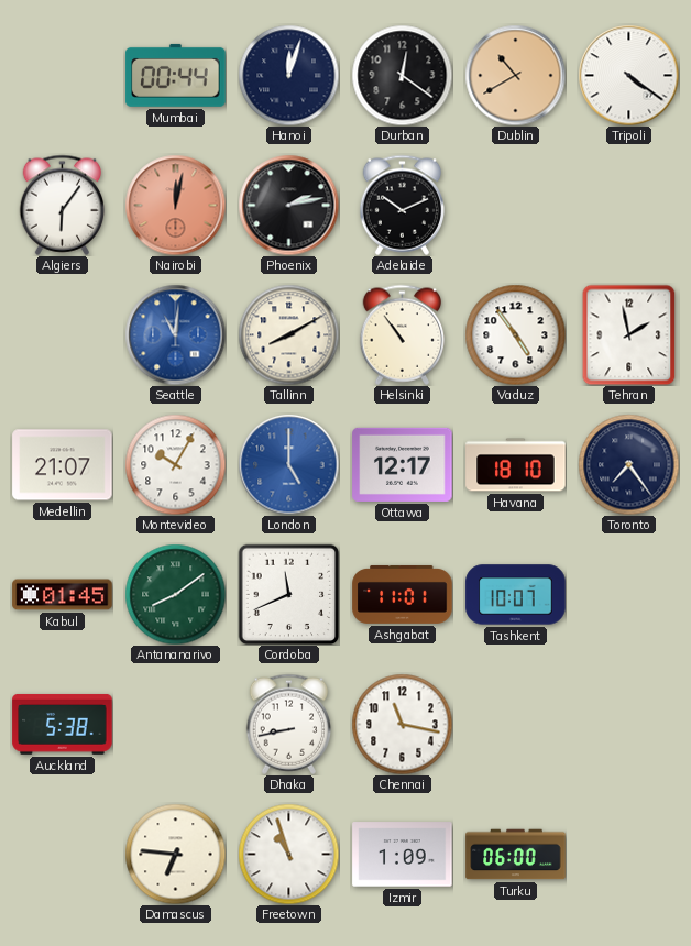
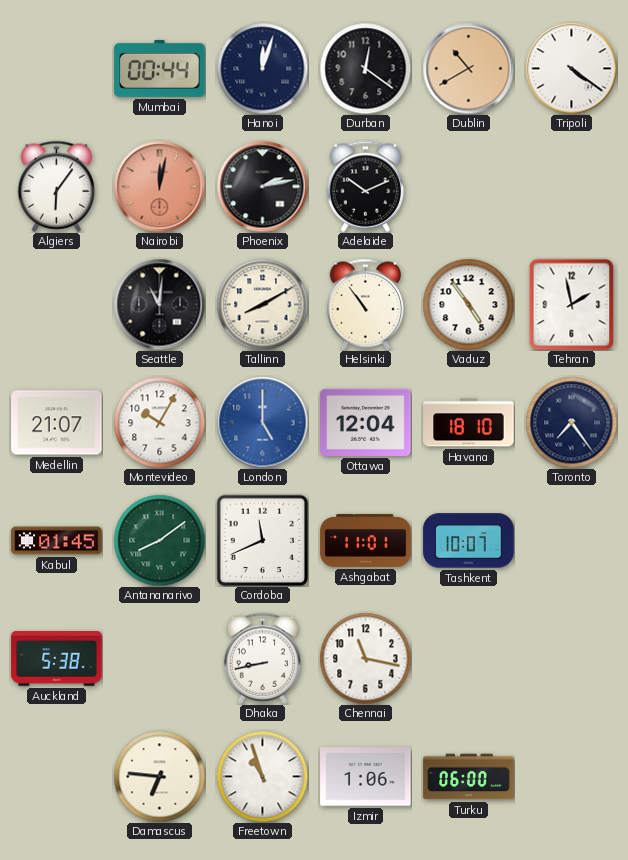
Seattle dial: blue -> black
Ottawa: 12:17 -> 12:04
Izmir: 1:09 -> 1:06
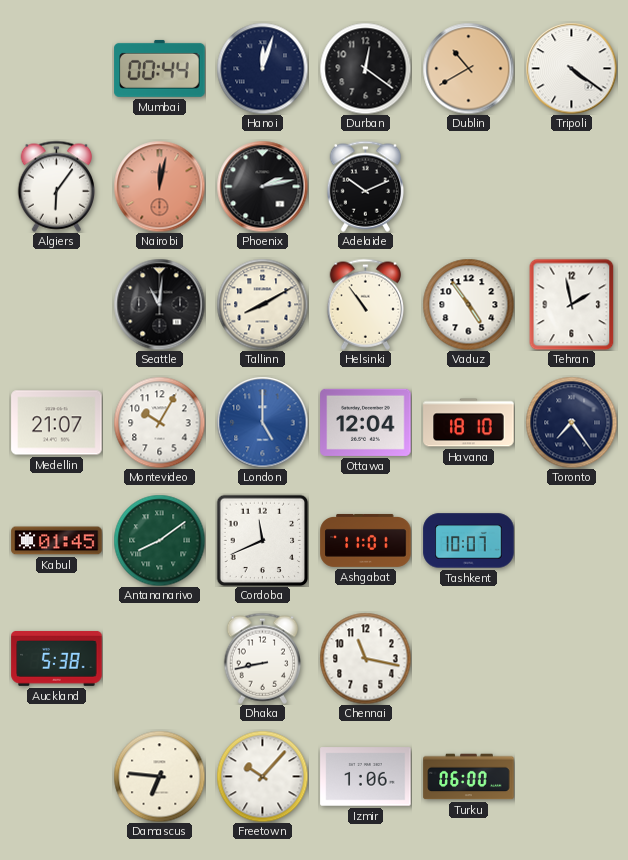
Freetown: 10:57 -> 10:07
